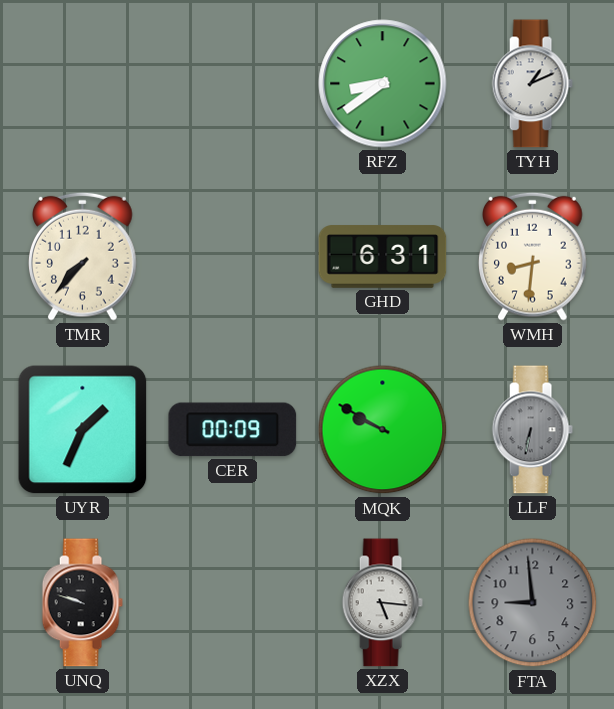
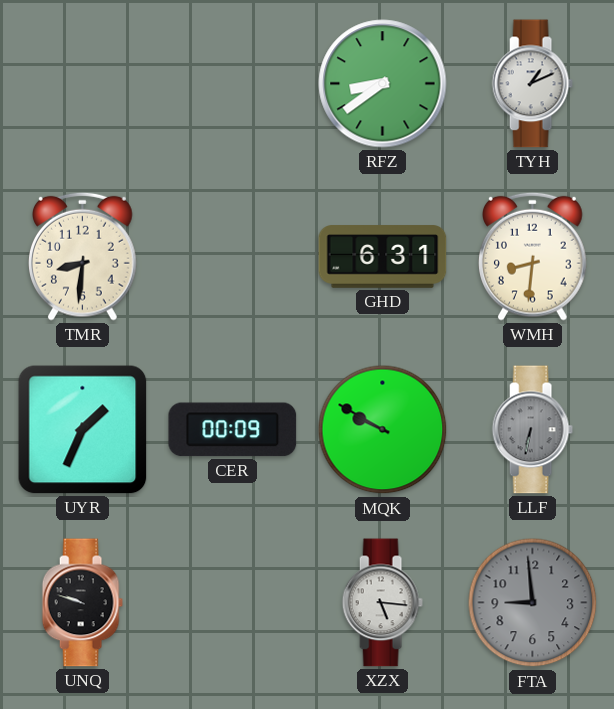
TMR: 7:37 -> 8:31
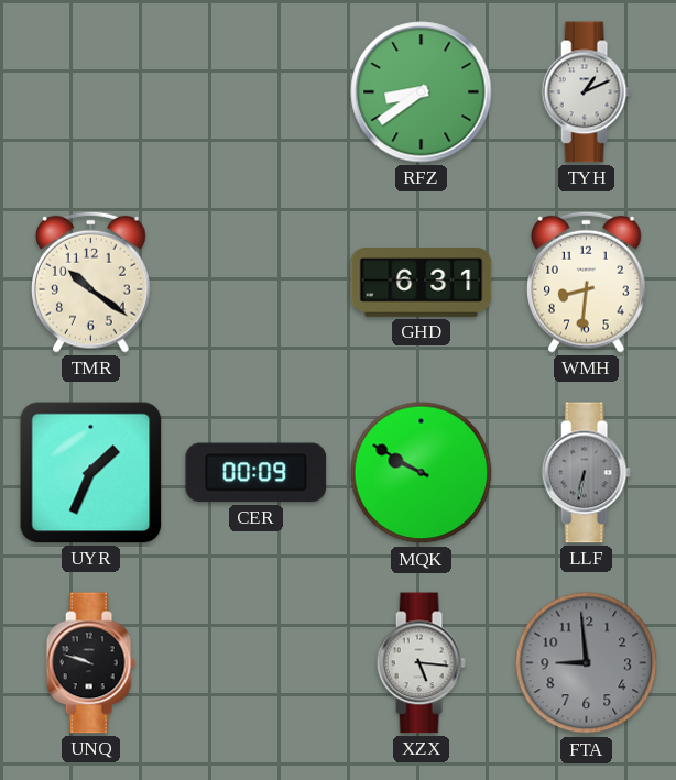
TMR: 8:31 -> 10:21
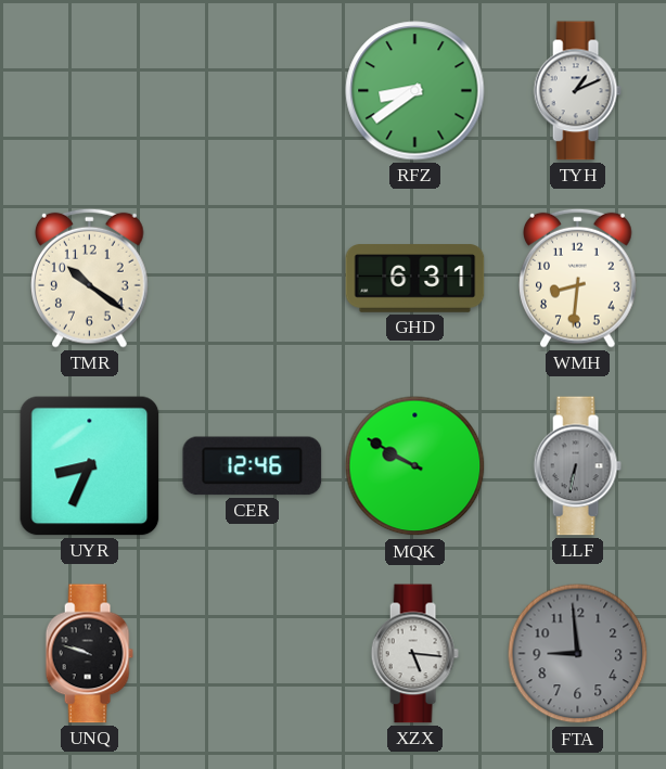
UYR: 1:34 -> 8:34
CER: 00:09 -> 12:46
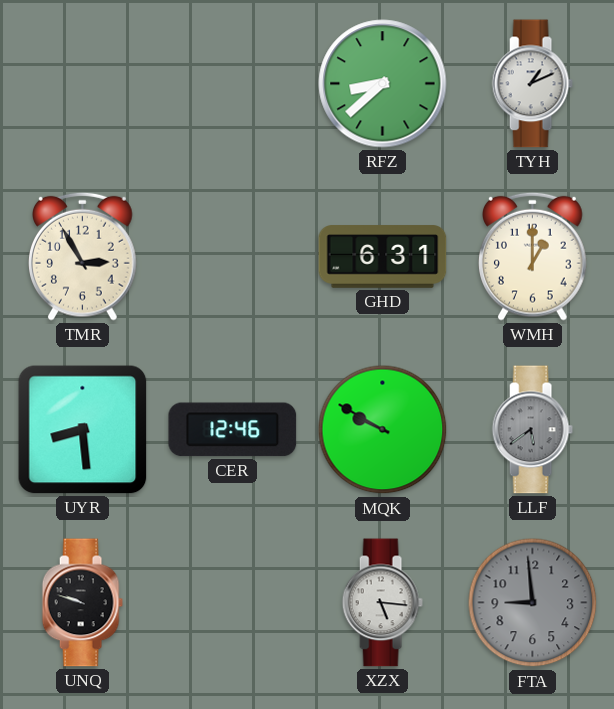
RFZ: 8:39 -> 8:38
TMR: 10:21 -> 2:55
WMH: 8:31 -> 1:00
UYR: 8:34 -> 8:29
LLF: 6:32 -> 5:39
